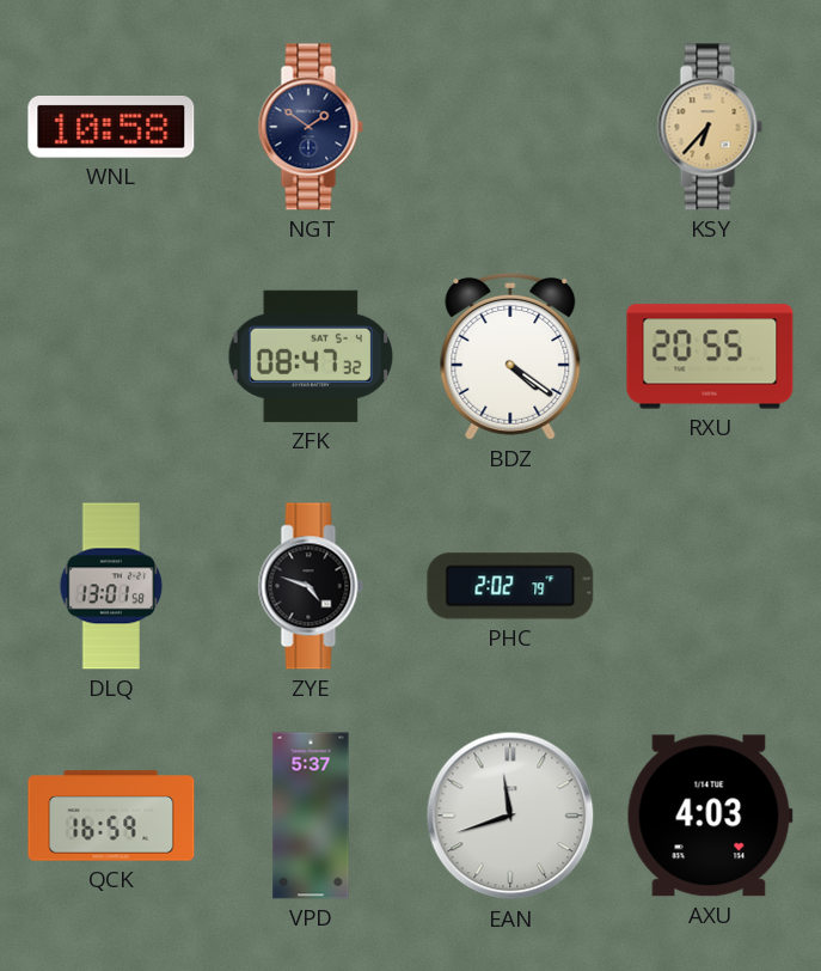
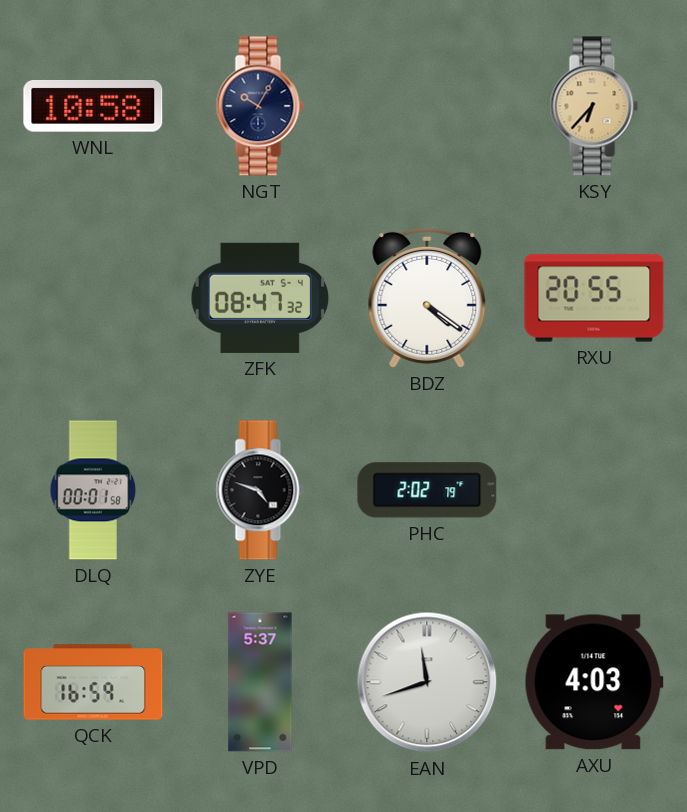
NGT: 1:51 -> 10:05
DLQ: 13:01 -> 00:01
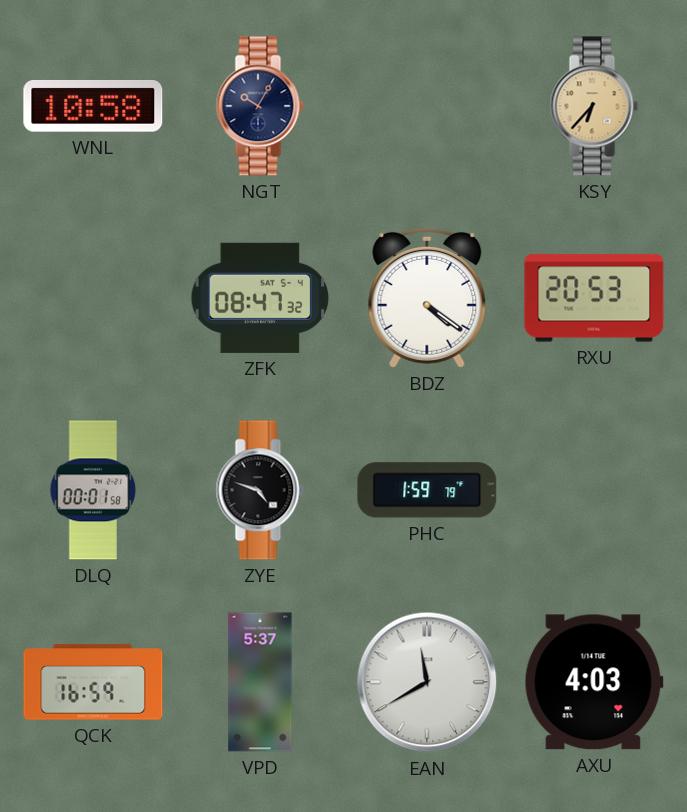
RXU: 20:55 -> 20:53
PHC: 2:02 -> 1:59
EAN: 11:42 -> 11:40
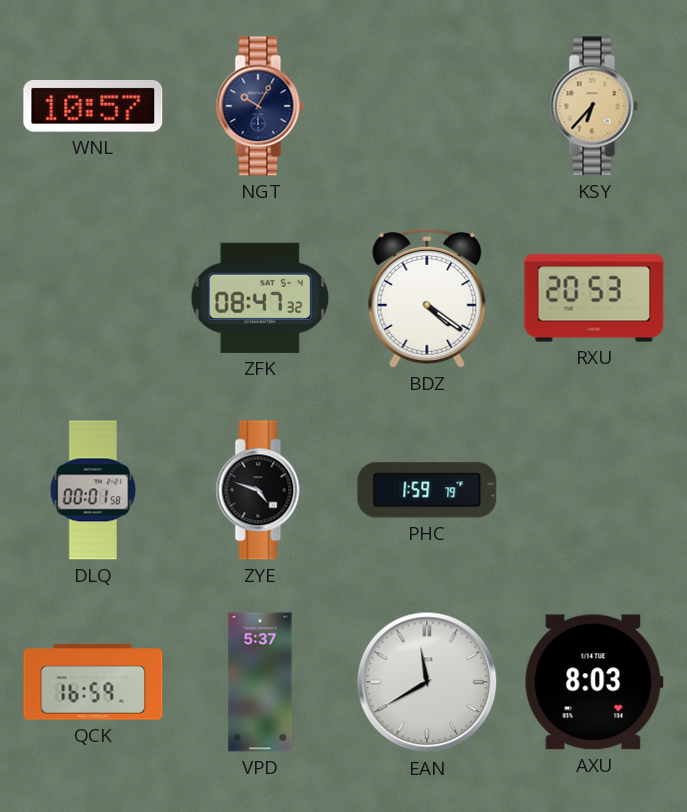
WNL: 10:58 -> 10:57
AXU: 4:03 -> 8:03
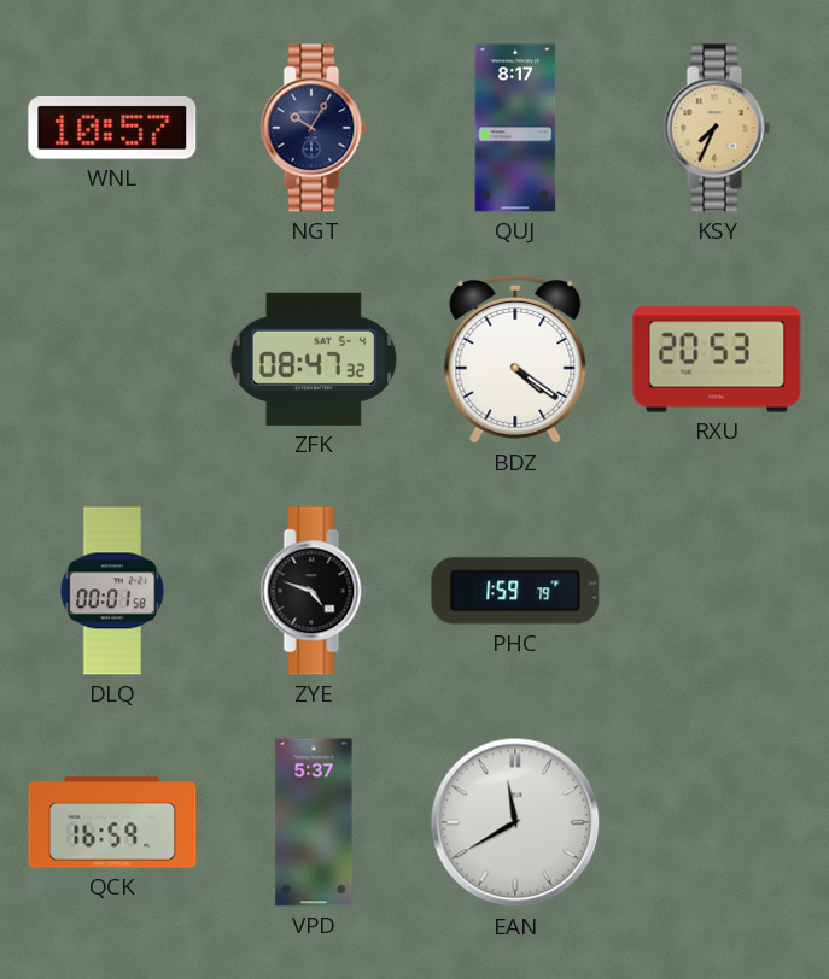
QUJ: none -> 8:17
KSY: 6:37 -> 7:34
AXU: 8:03 -> none
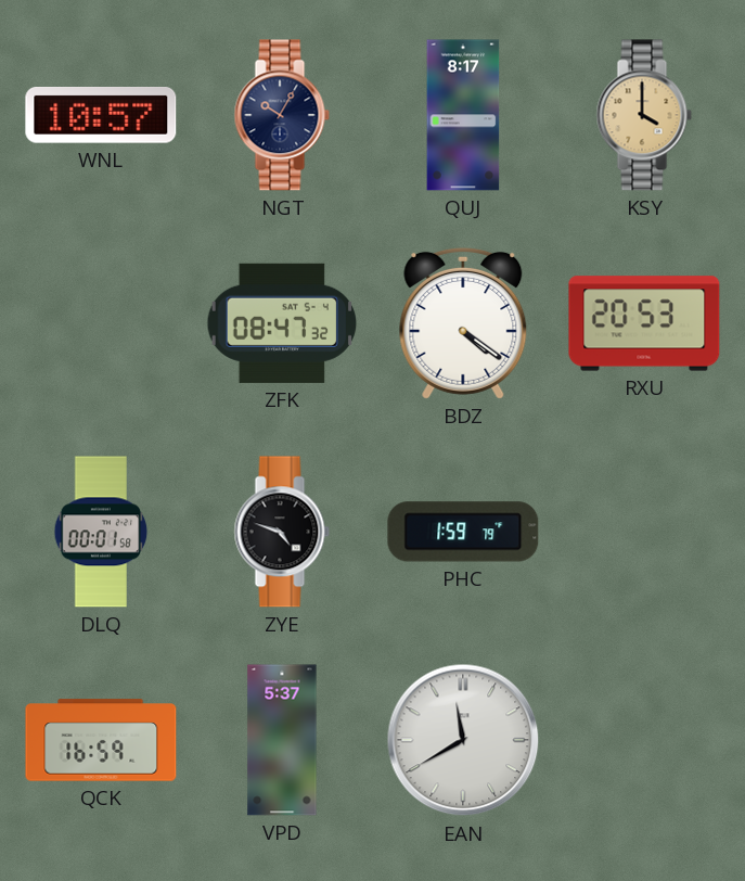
KSY: 7:34 -> 4:00
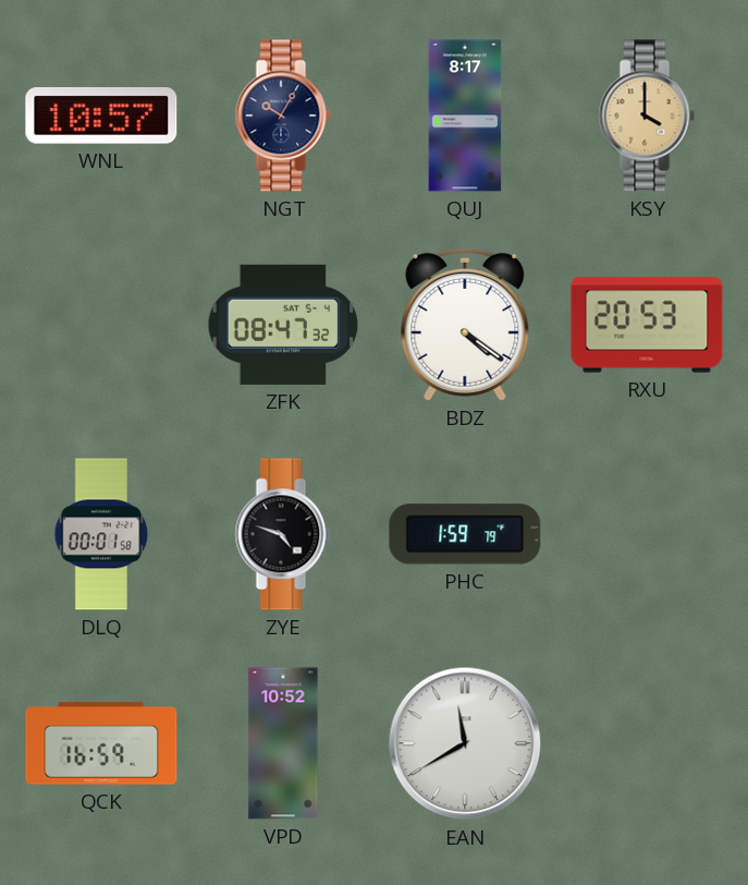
VPD: 5:37 -> 10:52
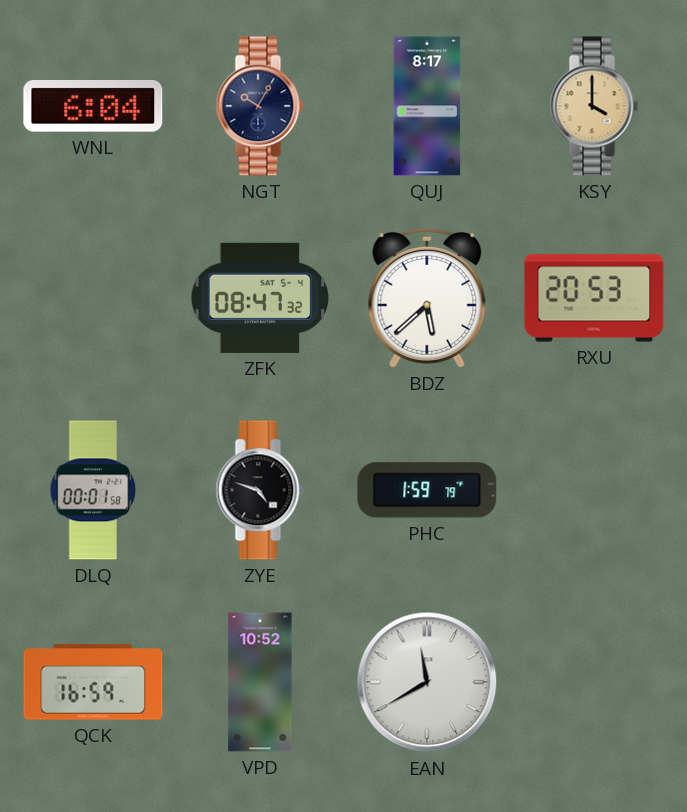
WNL: 10:57 -> 6:04
BDZ: 4:21 -> 5:38
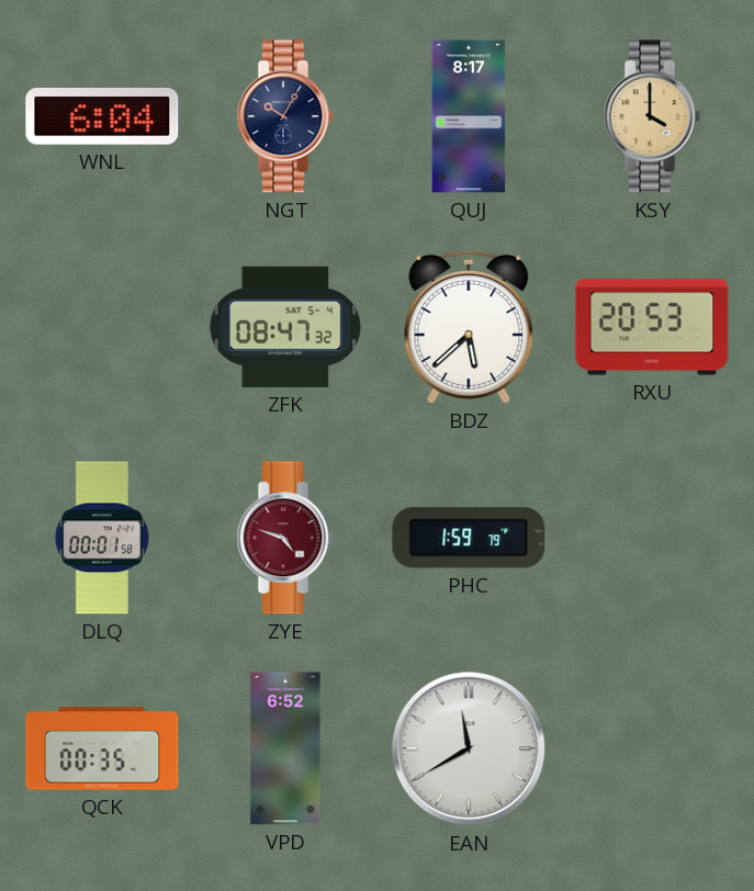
ZYE dial: black -> burgundy
QCK: 16:59 -> 00:35
VPD: 10:52 -> 6:52
